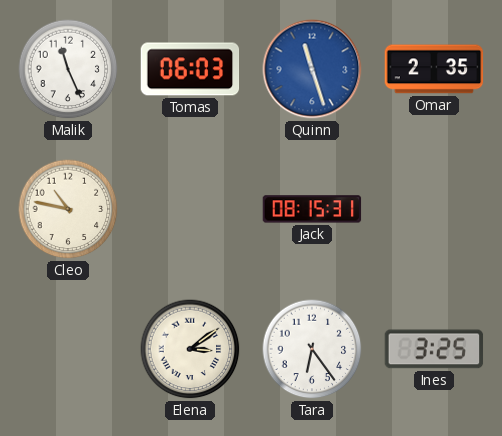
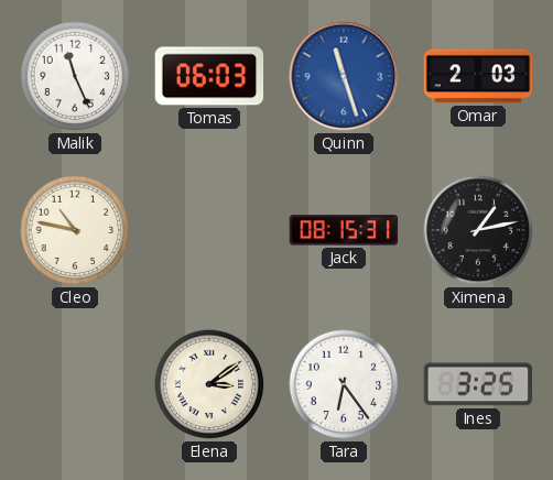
Omar: 2:35 -> 2:03
Ximena: none -> 1:13
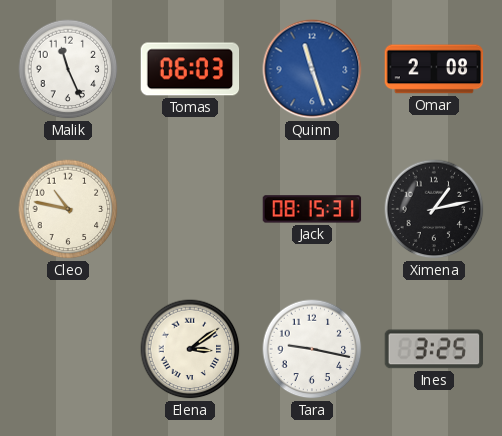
Omar: 2:03 -> 2:08
Tara: 6:24 -> 9:17
